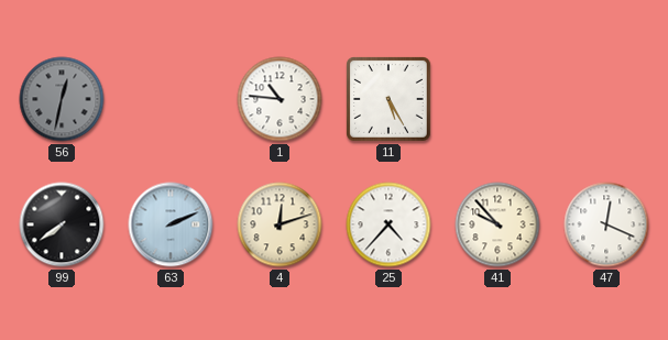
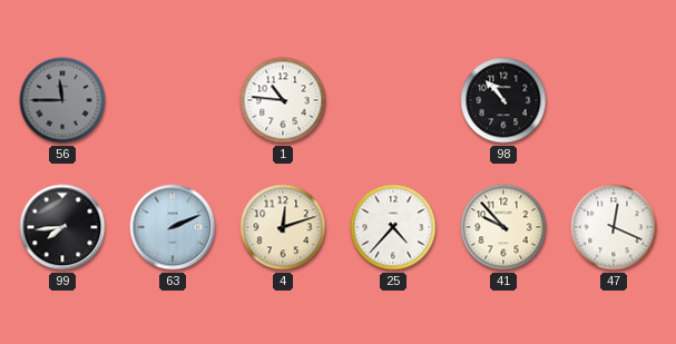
56: 12:32 -> 11:45
11: 5:25 -> none
98: none -> 10:53
99: 7:39 -> 7:44
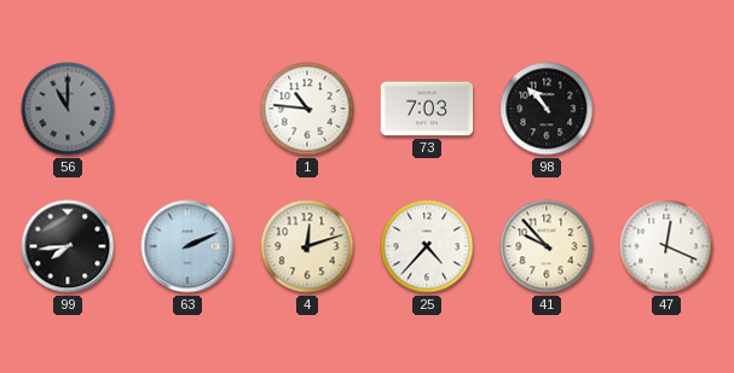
56: 11:45 -> 11:00
73: none -> 7:03
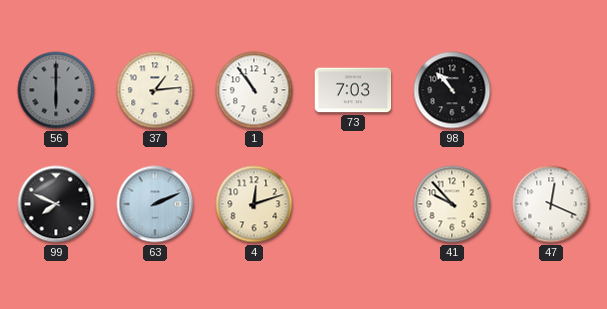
56: 11:00 -> 6:00
37: none -> 1:14
1: 10:46 -> 10:54
99: 7:44 -> 7:49
25: 4:37 -> none
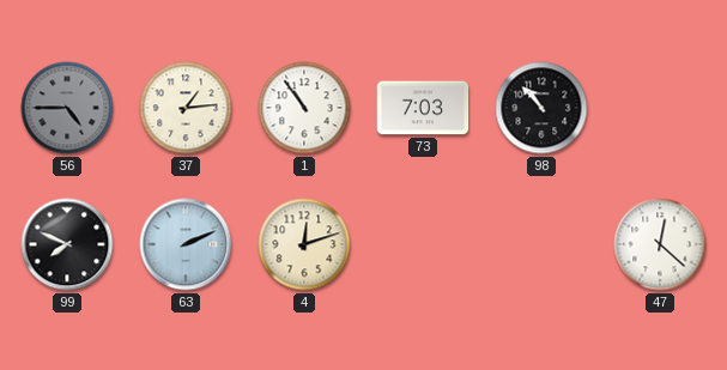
56: 6:00 -> 4:45
41: 9:53 -> none
47: 12:19 -> 12:22
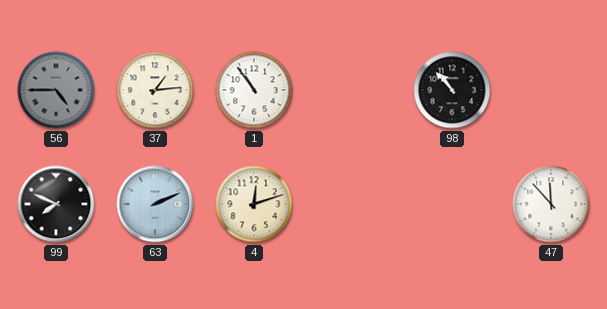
73: 7:03 -> none
47: 12:22 -> 11:53
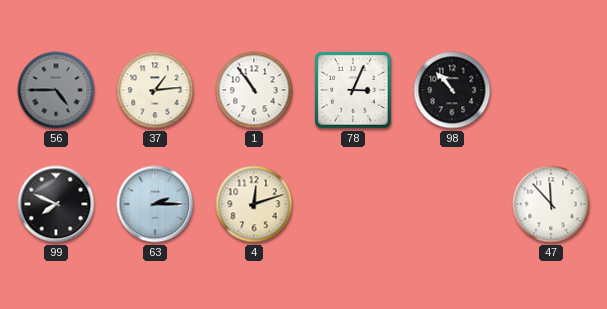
78: none -> 3:04
63: 2:11 -> 2:15
